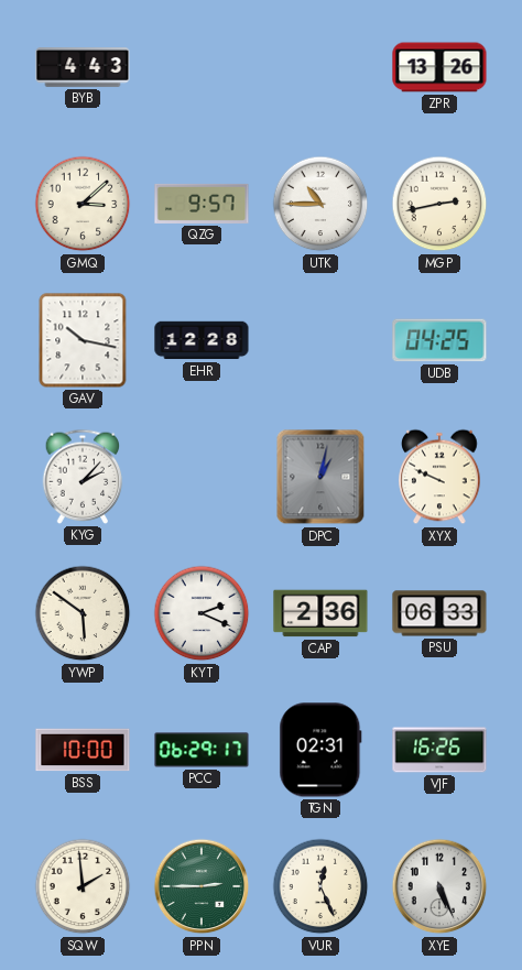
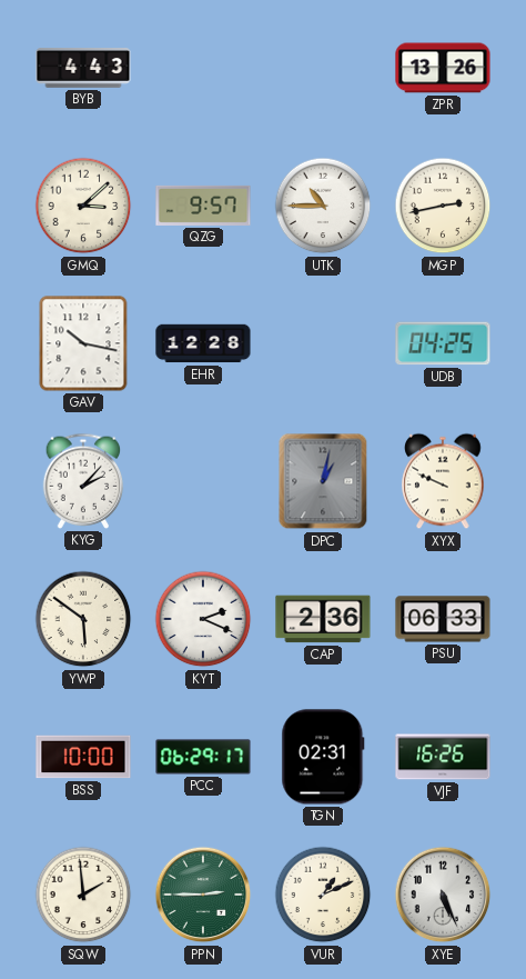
VUR: 12:26 -> 1:11
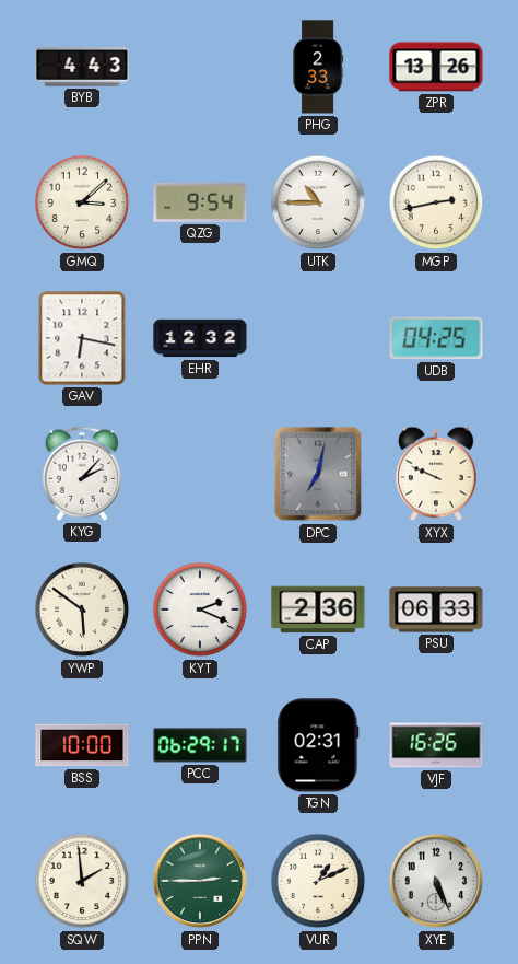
PHG: none -> 2:33
QZG: 9:57 -> 9:54
GAV: 10:17 -> 6:17
EHR: 12:28 -> 12:32
DPC: 1:02 -> 7:02
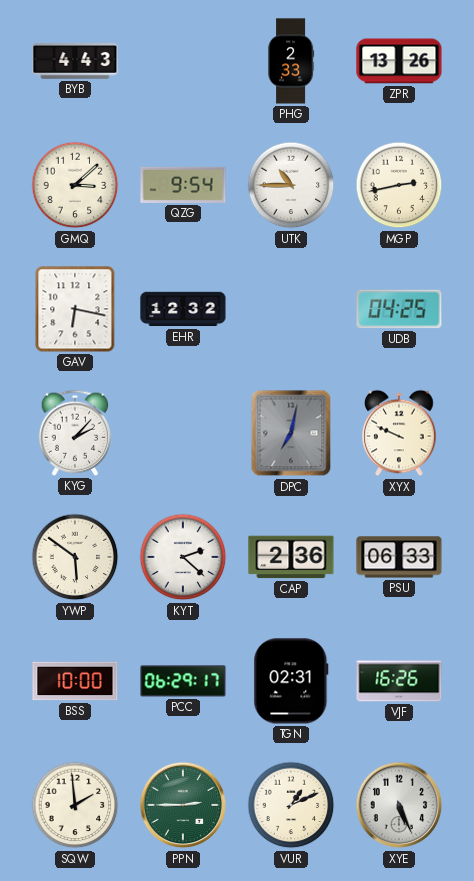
KYT: 2:19 -> 2:22
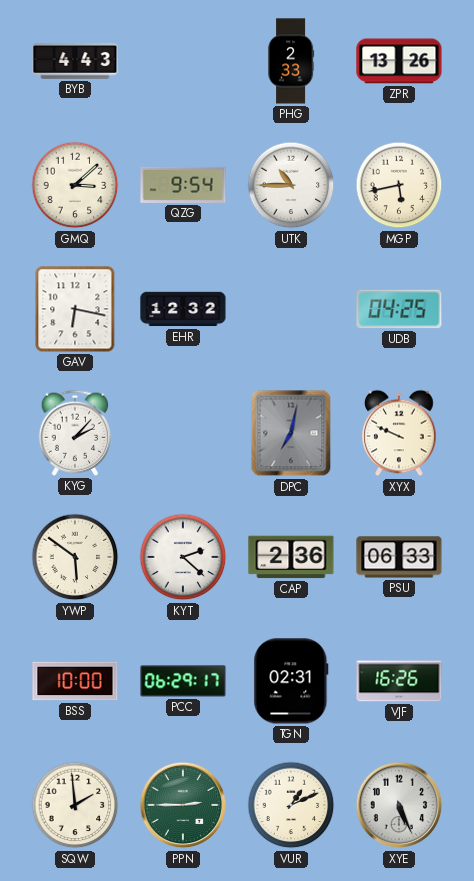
MGP: 2:43 -> 5:43
